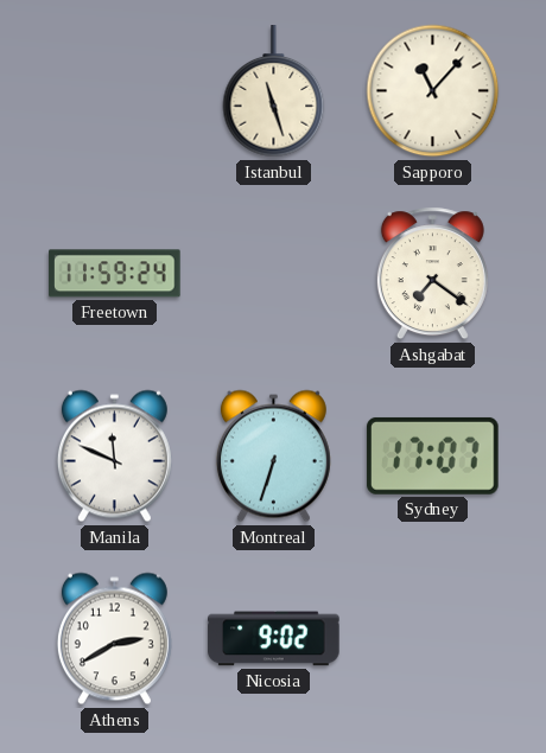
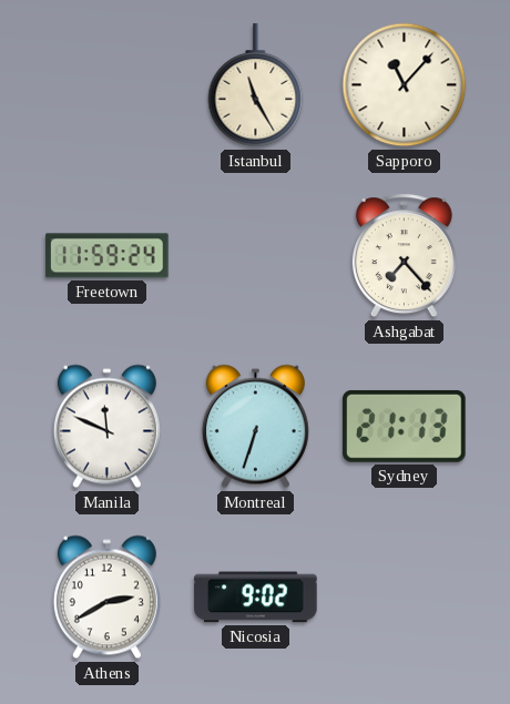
Istanbul: 11:27 -> 11:25
Ashgabat: 7:21 -> 7:23
Sydney: 17:07 -> 21:13
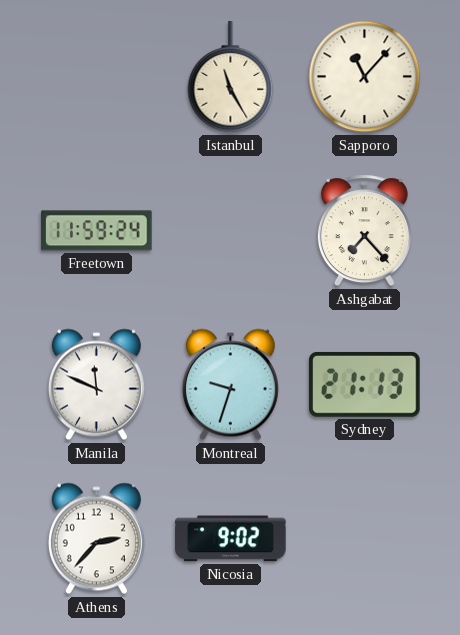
Montreal: 6:33 -> 9:33
Athens: 2:40 -> 2:37
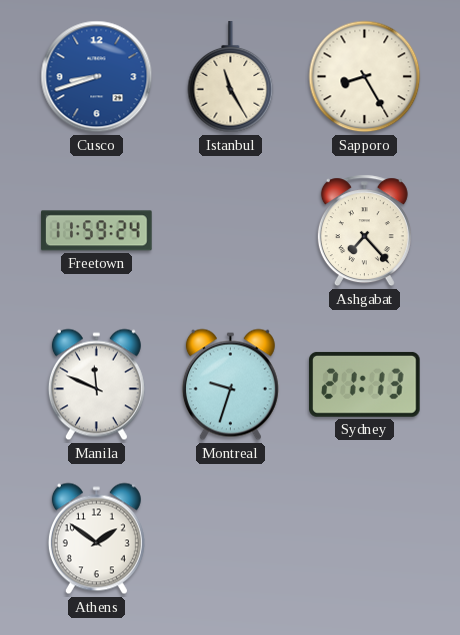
Cusco: none -> 8:42
Sapporo: 11:07 -> 8:25
Athens: 2:37 -> 1:51
Nicosia: 9:02 -> none
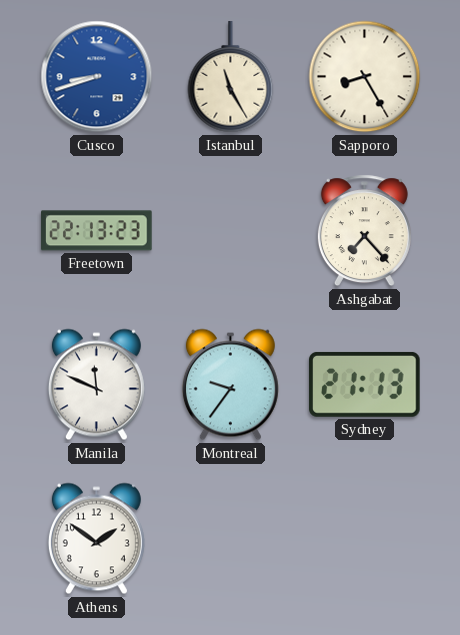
Freetown: 11:59 -> 22:13
Montreal: 9:33 -> 9:36
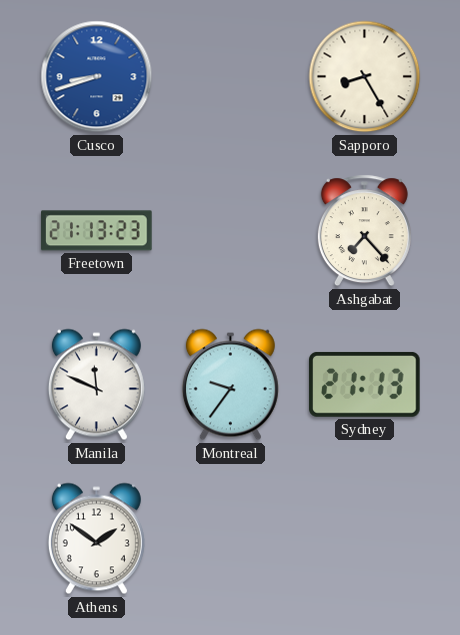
Istanbul: 11:25 -> none
Freetown: 22:13 -> 21:13
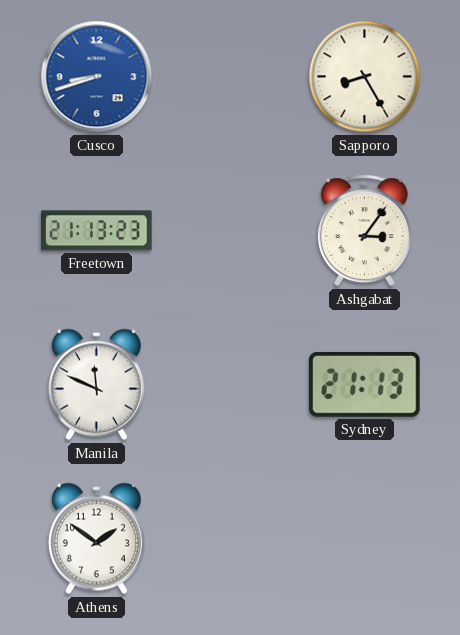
Ashgabat: 7:23 -> 3:06
Montreal: 9:36 -> none
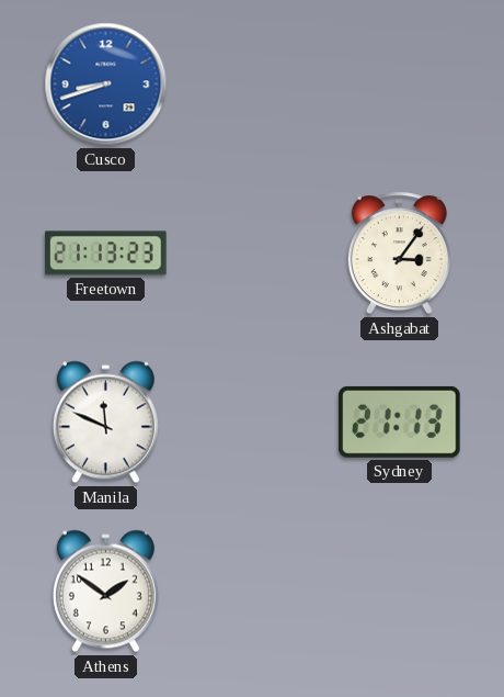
Sapporo: 8:25 -> none
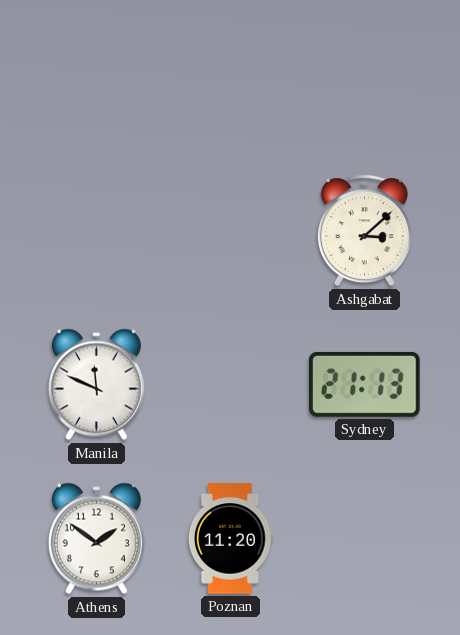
Cusco: 8:42 -> none
Freetown: 21:13 -> none
Ashgabat: 3:06 -> 3:08
Poznan: none -> 11:20
